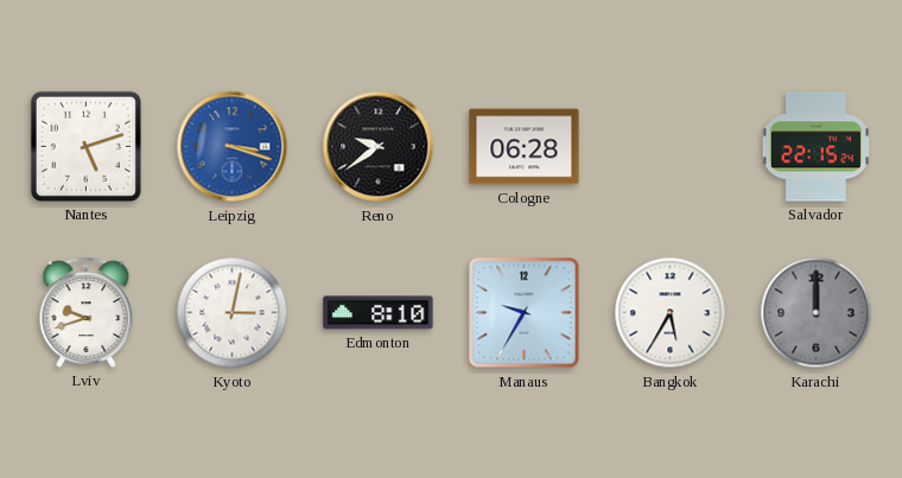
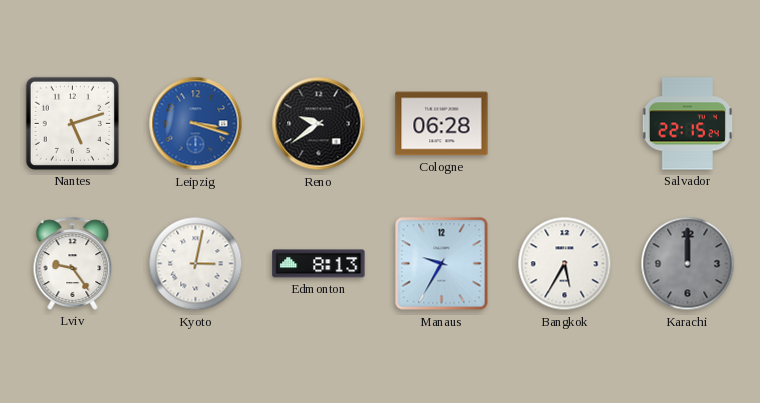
Lviv: 9:42 -> 9:24
Edmonton: 8:10 -> 8:13
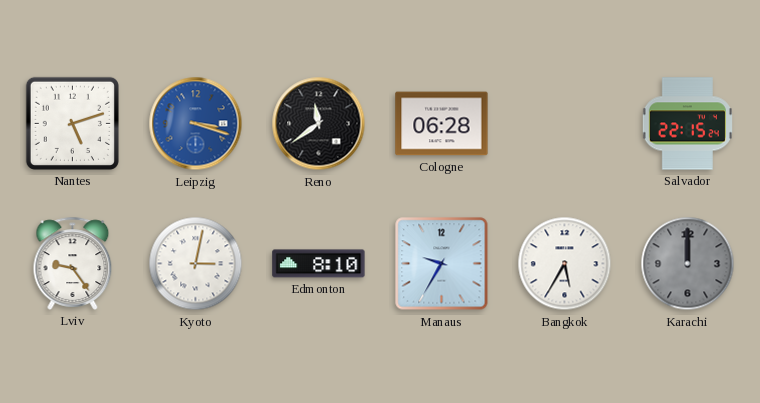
Reno: 9:39 -> 11:39
Edmonton: 8:13 -> 8:10
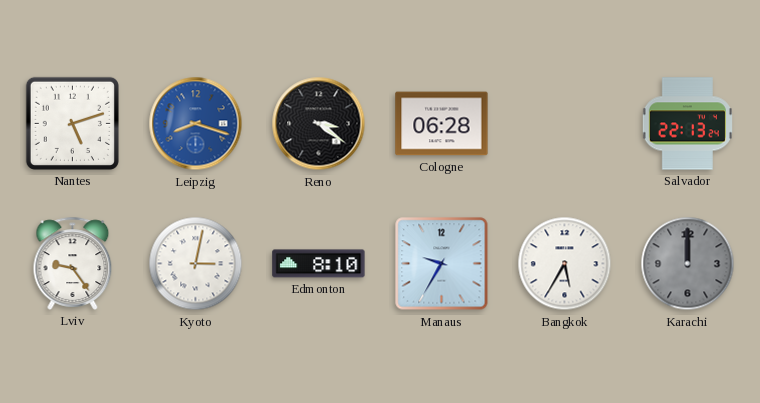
Leipzig: 3:18 -> 8:18
Reno: 11:39 -> 3:21
Salvador: 22:15 -> 22:13
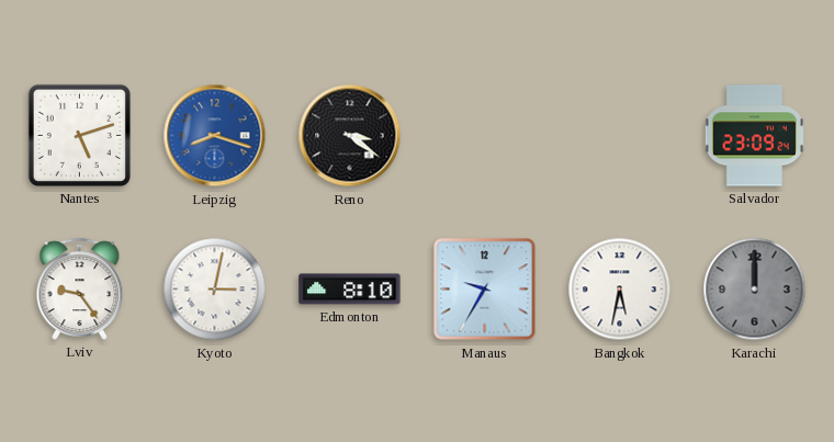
Cologne: 06:28 -> none
Salvador: 22:13 -> 23:09
Bangkok: 5:35 -> 5:32
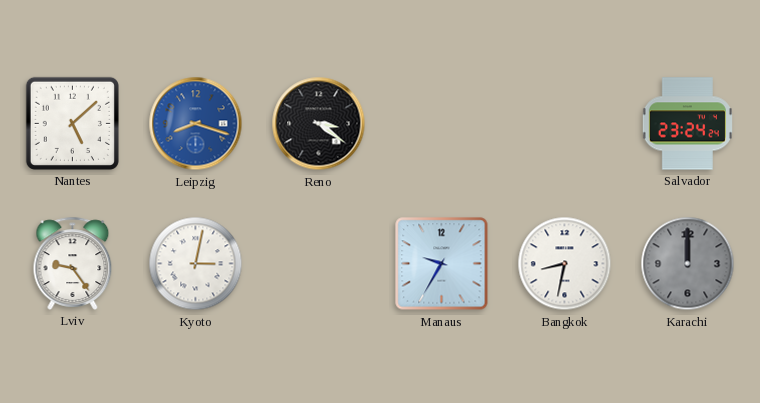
Nantes: 5:12 -> 5:08
Salvador: 23:09 -> 23:24
Edmonton: 8:10 -> none
Bangkok: 5:32 -> 8:32
